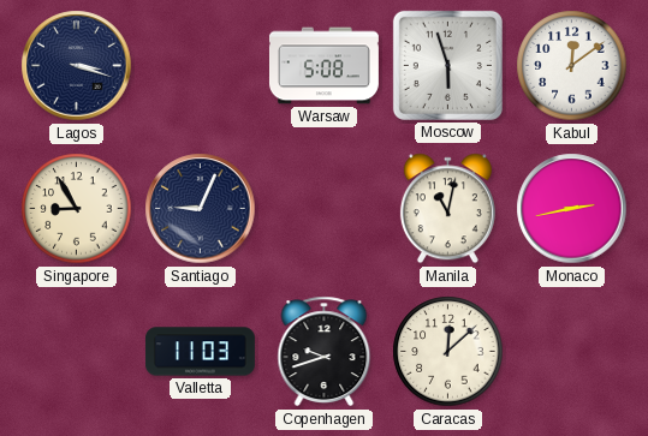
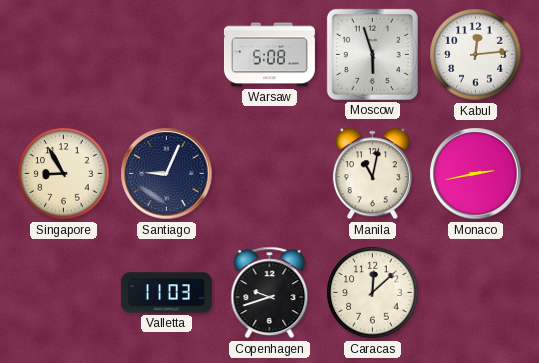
Lagos: 3:18 -> none
Kabul: 12:09 -> 12:14
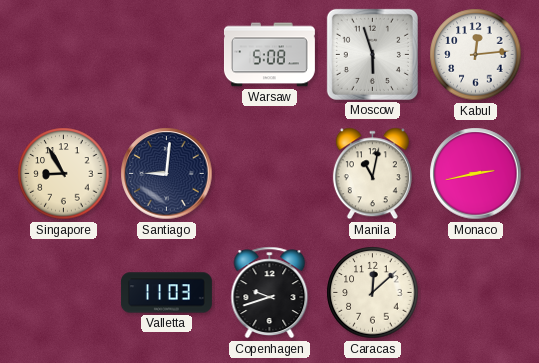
Santiago: 9:04 -> 9:01
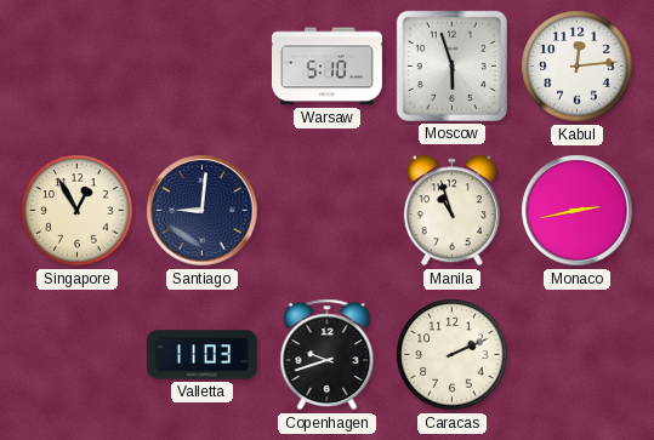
Warsaw: 5:08 -> 5:10
Singapore: 8:55 -> 12:55
Manila: 11:02 -> 10:57
Caracas: 12:08 -> 2:11
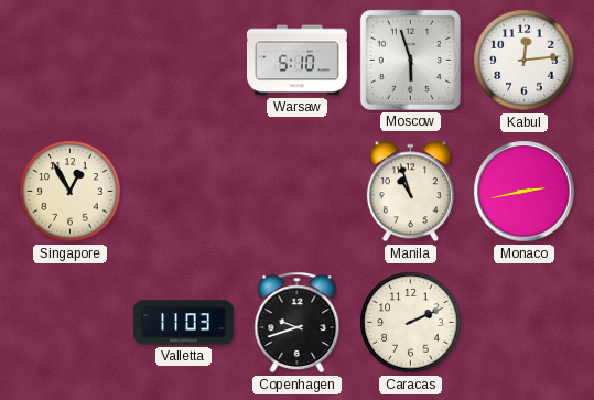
Santiago: 9:01 -> none
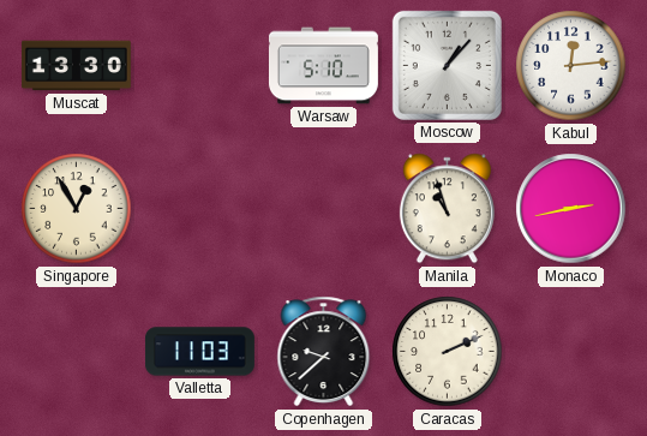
Muscat: none -> 13:30
Moscow: 5:57 -> 1:07
Copenhagen: 9:42 -> 9:38
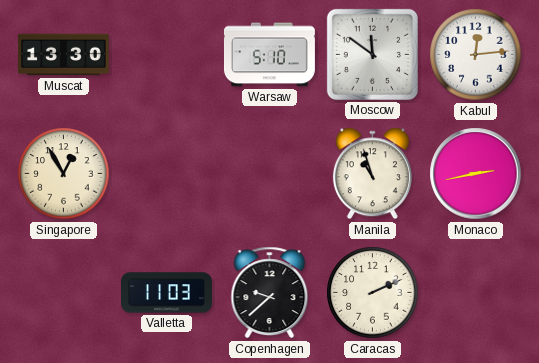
Moscow: 1:07 -> 11:51
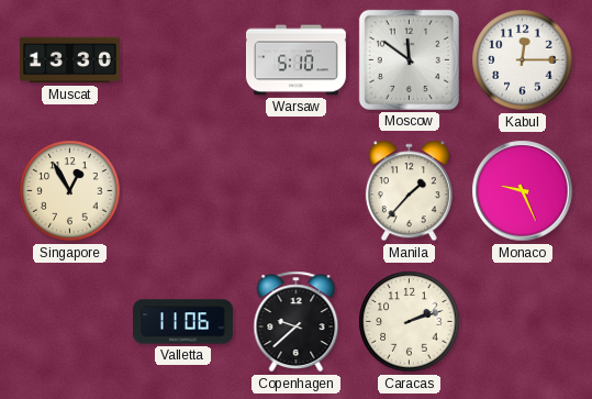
Kabul: 12:14 -> 12:15
Manila: 10:57 -> 1:37
Monaco: 2:43 -> 9:26
Valletta: 11:03 -> 11:06
Caracas: 2:11 -> 2:12
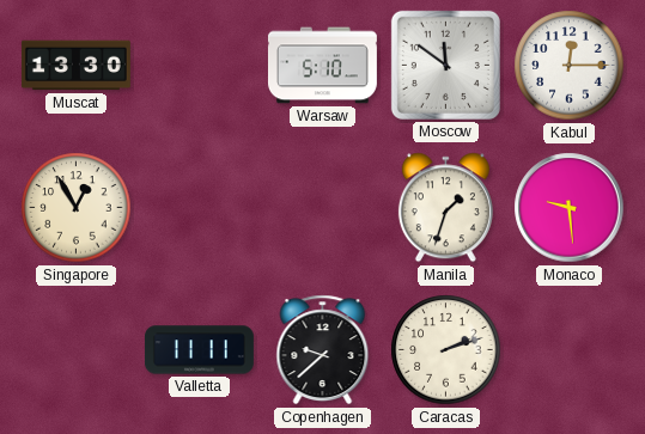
Manila: 1:37 -> 1:33
Monaco: 9:26 -> 9:29
Valletta: 11:06 -> 11:11
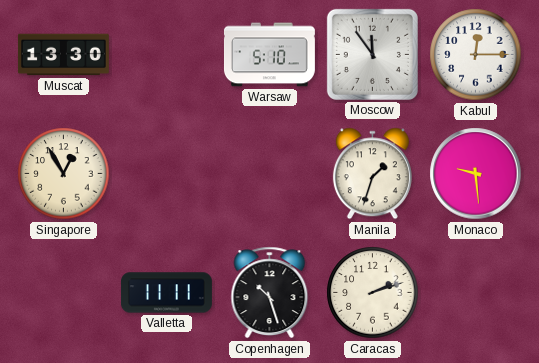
Moscow: 11:51 -> 11:54
Copenhagen: 9:38 -> 10:27
